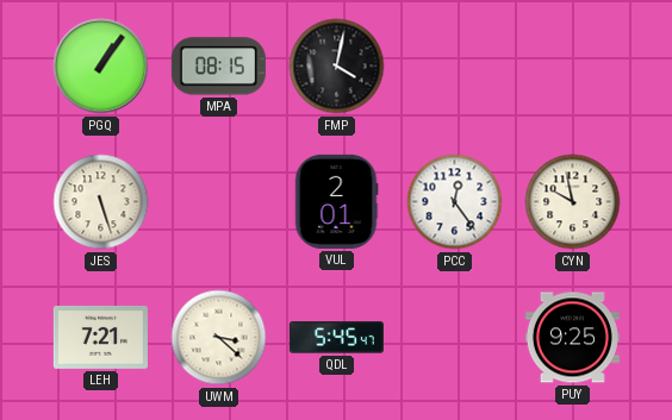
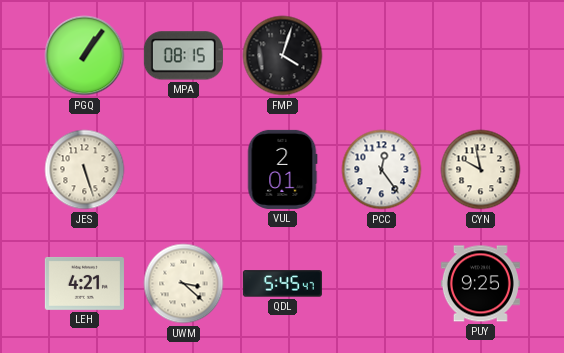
FMP: 4:02 -> 4:03
LEH: 7:21 -> 4:21
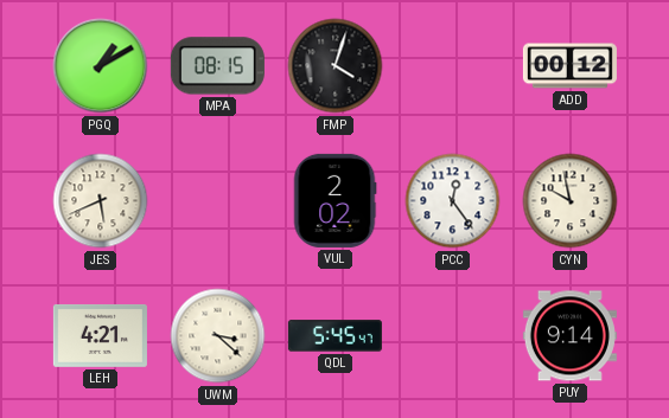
PGQ: 1:06 -> 1:10
ADD: none -> 00:12
JES: 5:27 -> 5:41
VUL: 2:01 -> 2:02
PUY: 9:25 -> 9:14
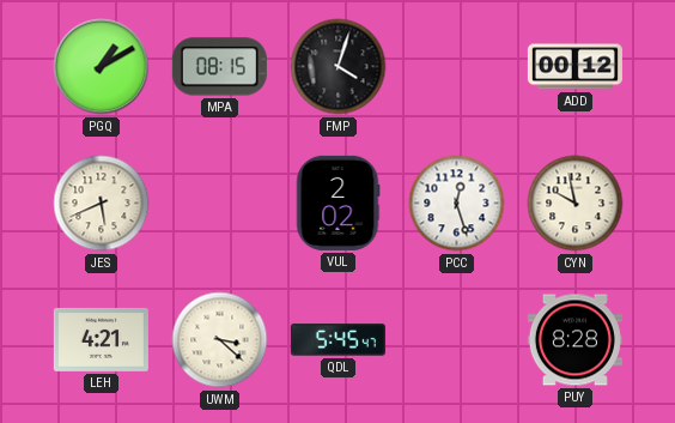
PCC: 12:24 -> 12:27
PUY: 9:14 -> 8:28
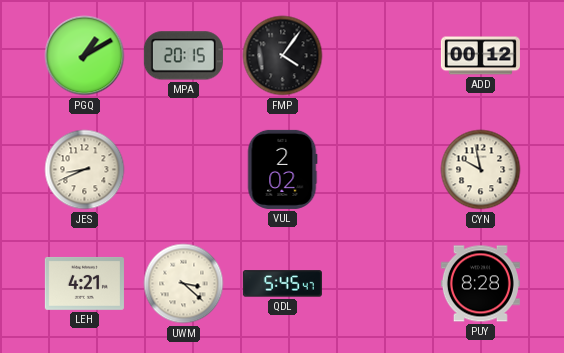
MPA: 08:15 -> 20:15
FMP: 4:03 -> 4:06
JES: 5:41 -> 8:41
PCC: 12:27 -> none
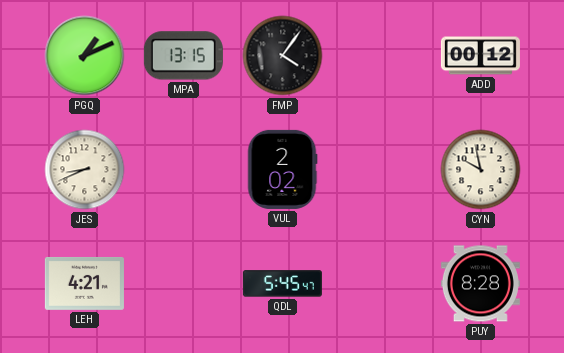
PGQ: 1:10 -> 1:11
MPA: 20:15 -> 13:15
UWM: 3:22 -> none
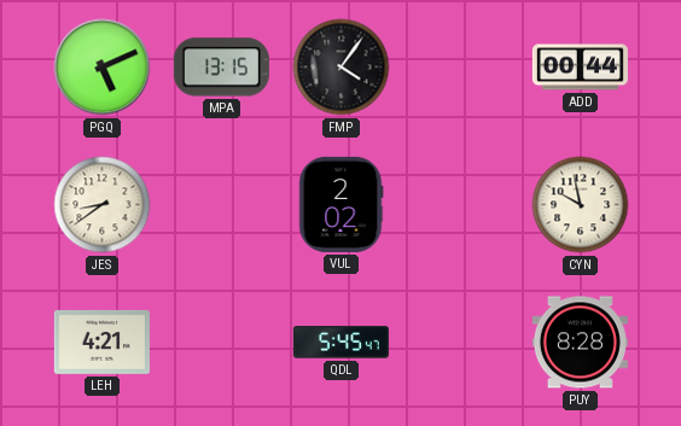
PGQ: 1:11 -> 5:11
ADD: 00:12 -> 00:44
JES: 8:41 -> 8:39
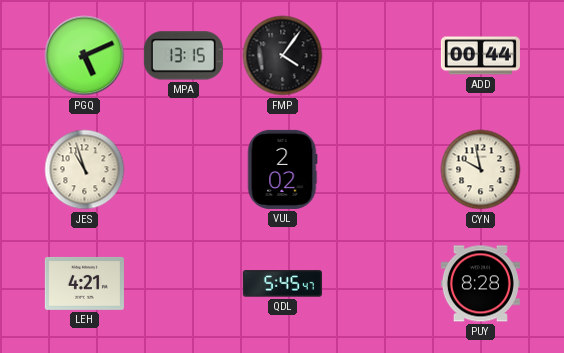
JES: 8:39 -> 10:57
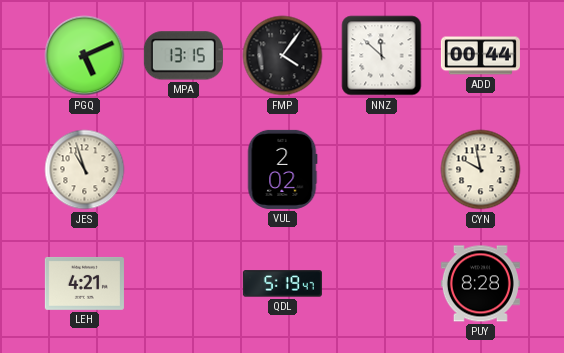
NNZ: none -> 11:52
QDL: 5:45 -> 5:19
